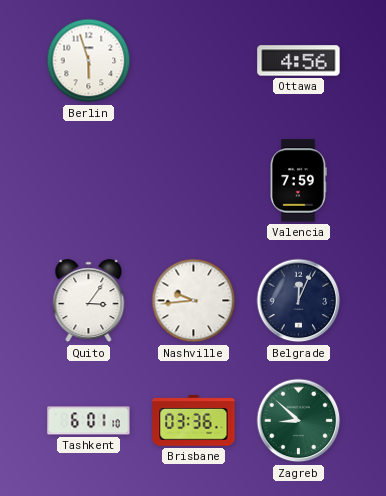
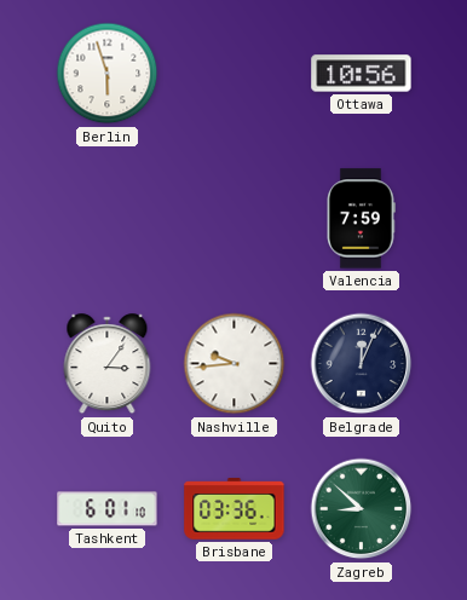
Ottawa: 4:56 -> 10:56
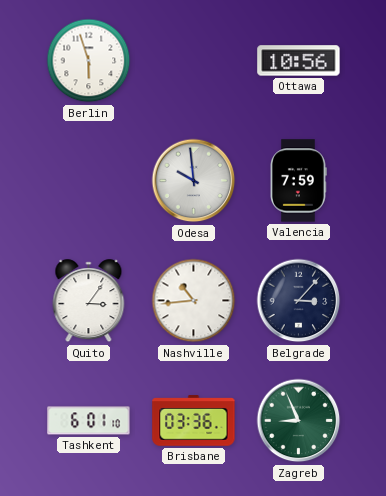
Odesa: none -> 9:59
Nashville: 9:44 -> 10:44
Belgrade: 12:04 -> 3:07
Zagreb: 8:52 -> 8:56
